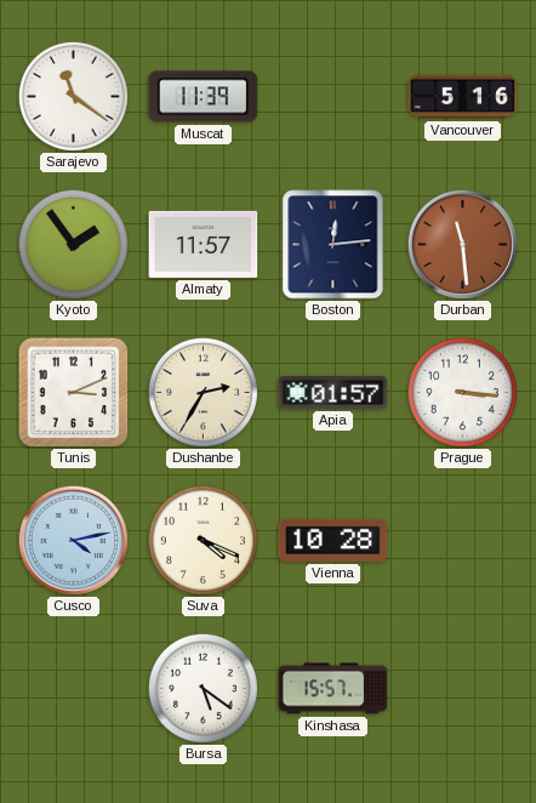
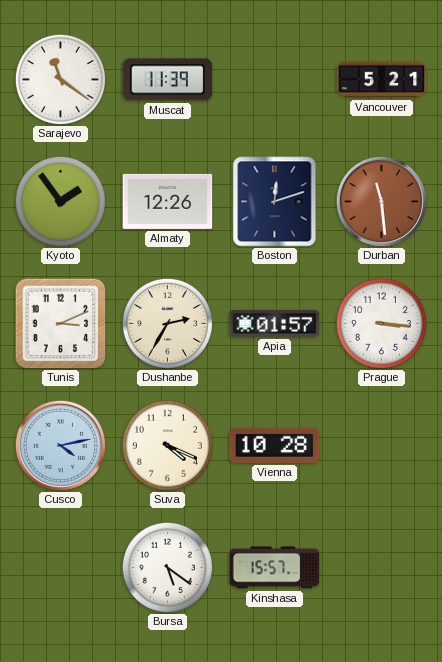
Vancouver: 5:16 -> 5:21
Almaty: 11:57 -> 12:26
Boston: 12:14 -> 12:12
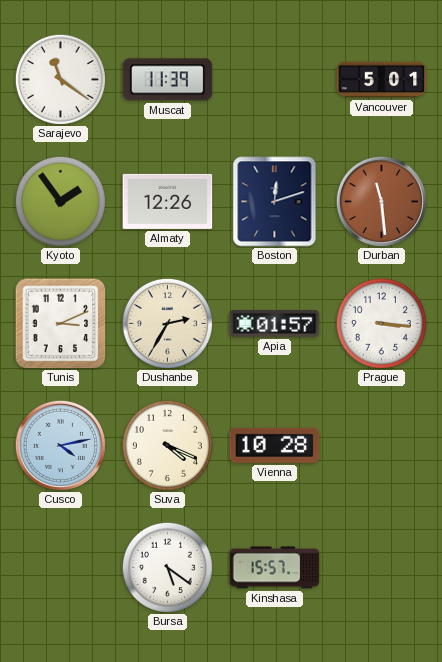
Vancouver: 5:21 -> 5:01
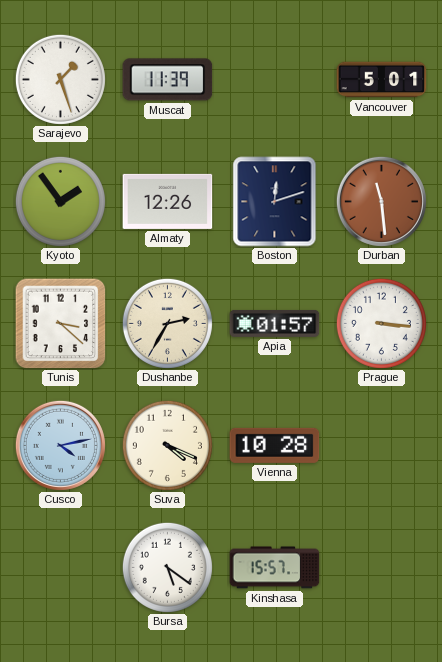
Sarajevo: 11:21 -> 1:27
Tunis: 3:11 -> 3:22
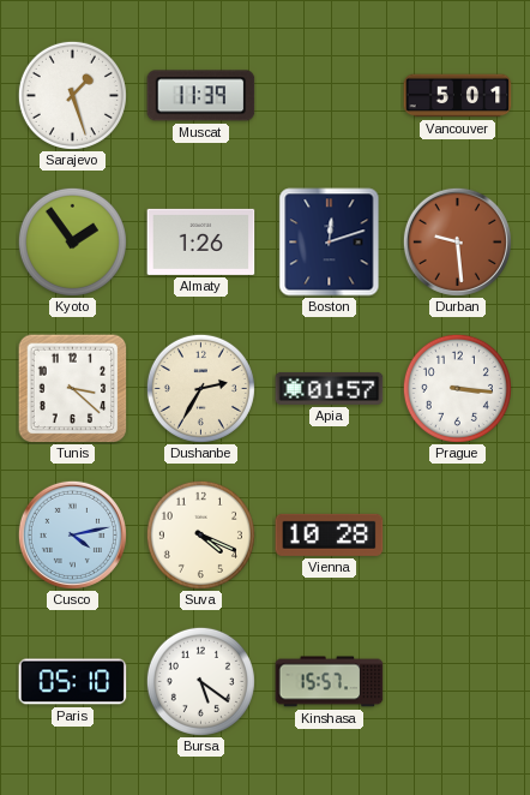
Almaty: 12:26 -> 1:26
Durban: 11:29 -> 9:29
Paris: none -> 05:10
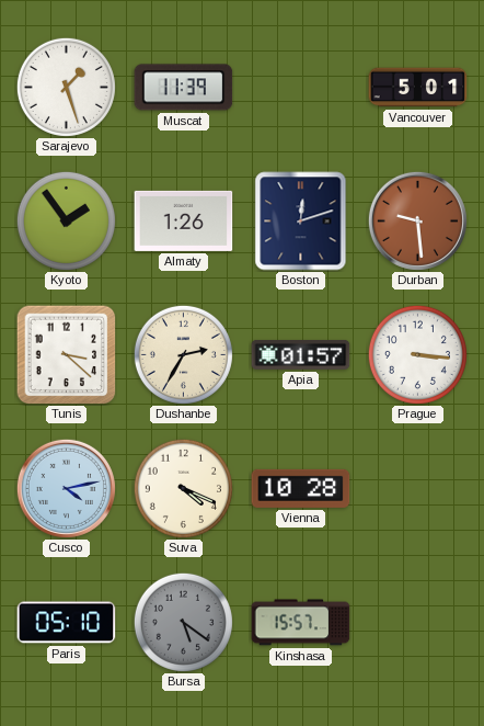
Bursa dial: white -> grey
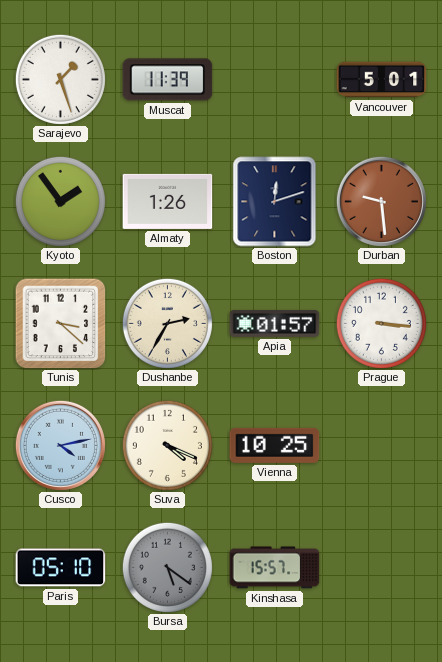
Vienna: 10:28 -> 10:25
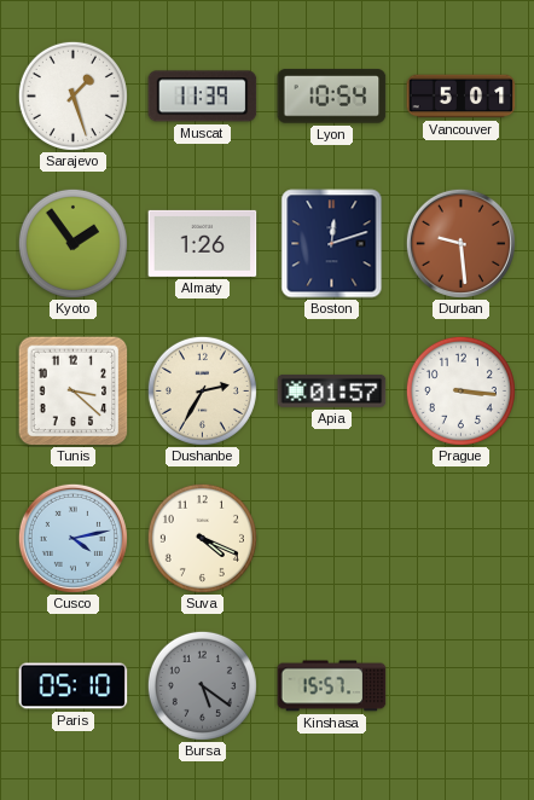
Lyon: none -> 10:54
Vienna: 10:25 -> none
